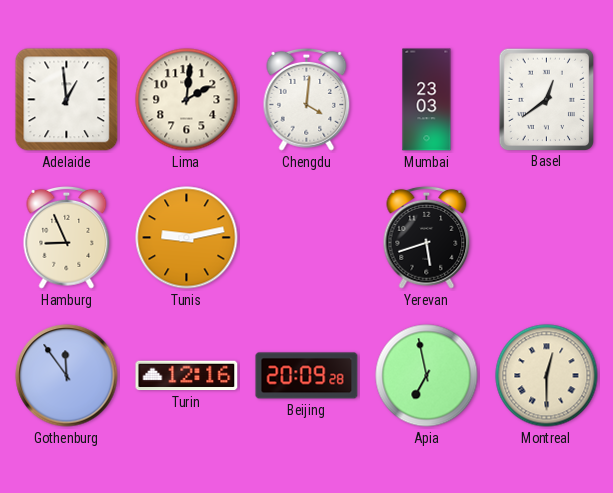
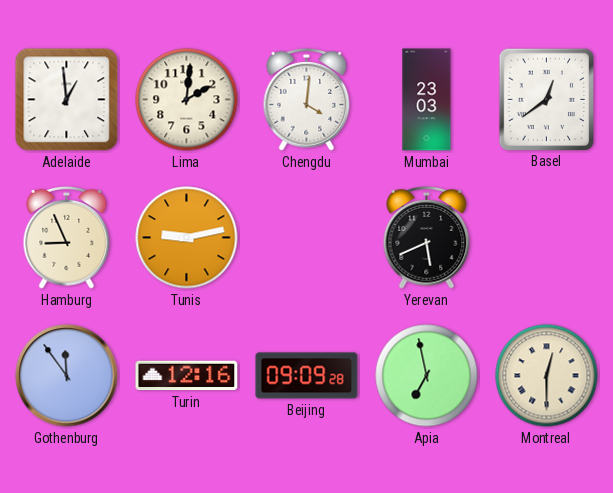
Yerevan: 5:42 -> 5:41
Beijing: 20:09 -> 09:09
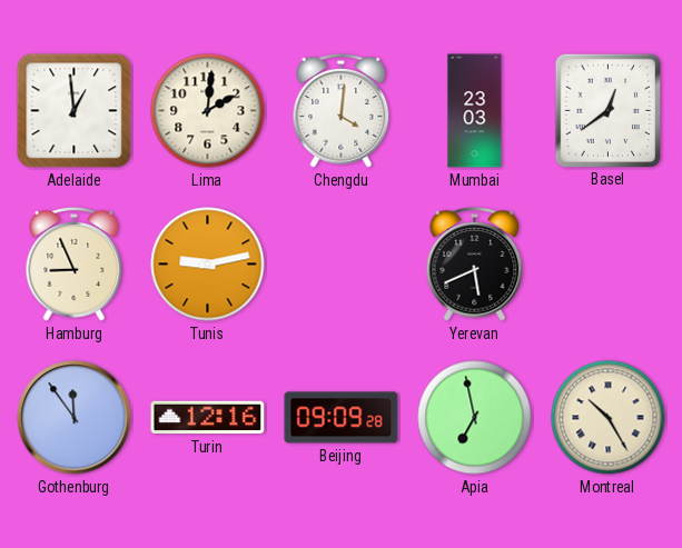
Montreal: 12:30 -> 10:25
